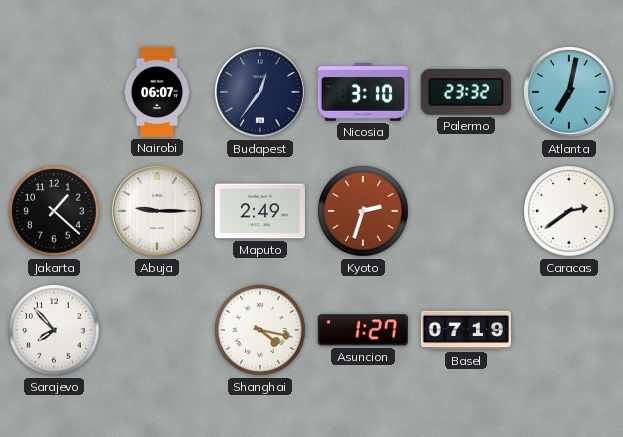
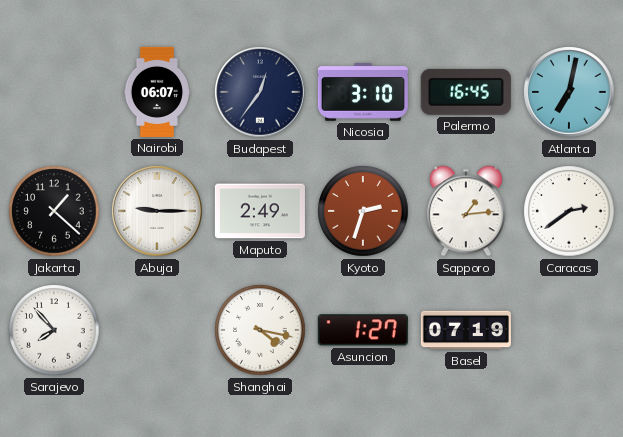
Palermo: 23:32 -> 16:45
Sapporo: none -> 1:14
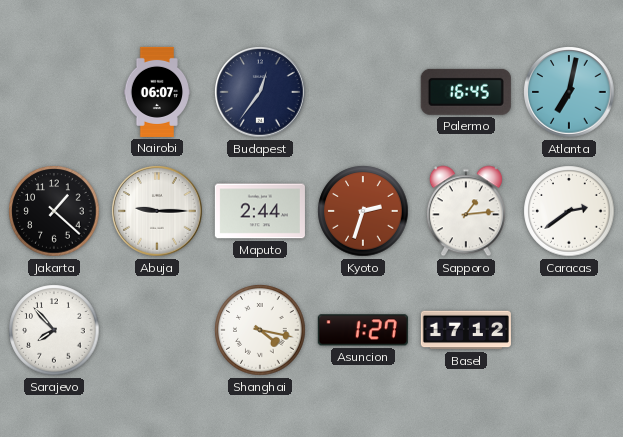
Nicosia: 3:10 -> none
Maputo: 2:49 -> 2:44
Basel: 07:19 -> 17:12
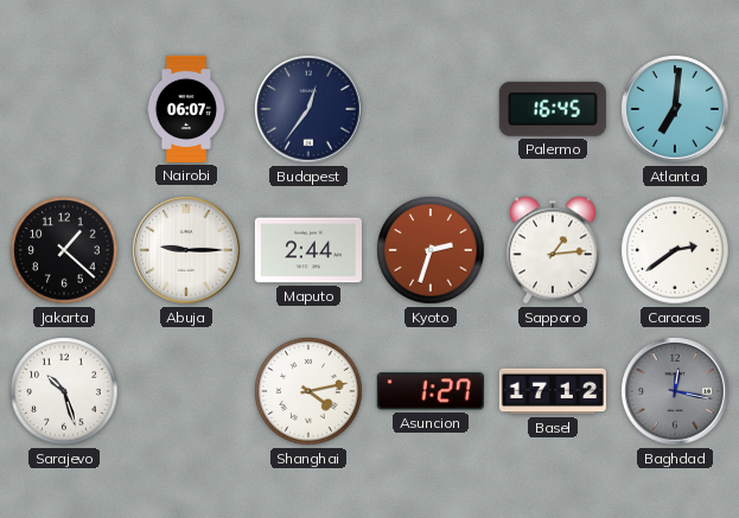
Atlanta: 7:02 -> 7:01
Sarajevo: 7:53 -> 10:27
Shanghai: 4:17 -> 4:13
Baghdad: none -> 12:17
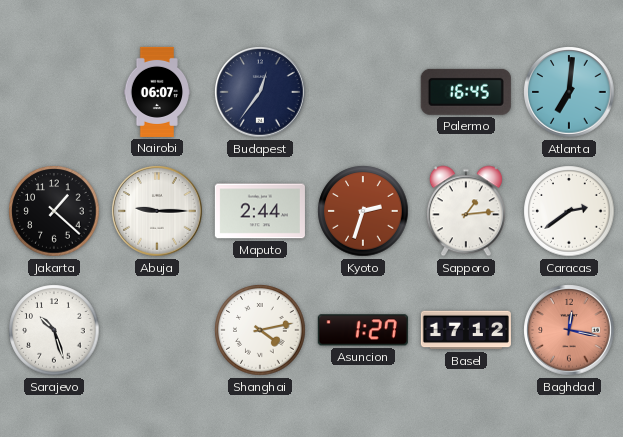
Baghdad dial: grey -> salmon
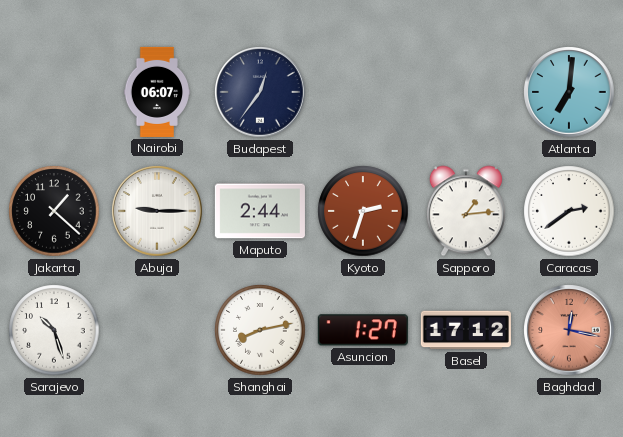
Palermo: 16:45 -> none
Shanghai: 4:13 -> 8:13
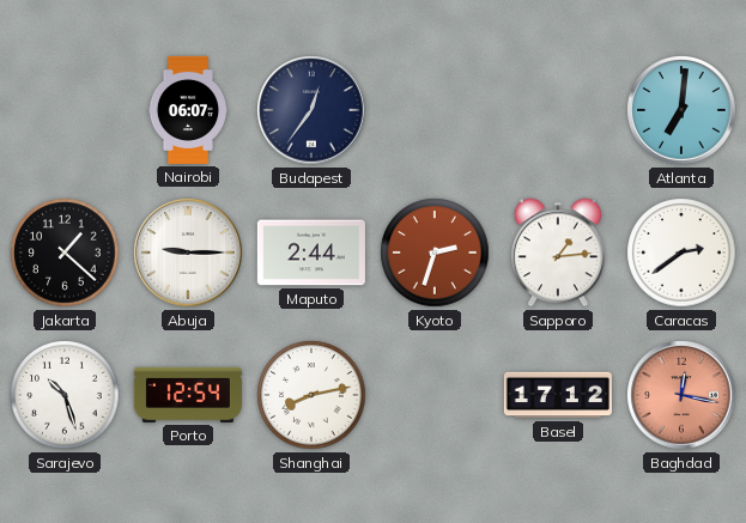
Porto: none -> 12:54
Asuncion: 1:27 -> none
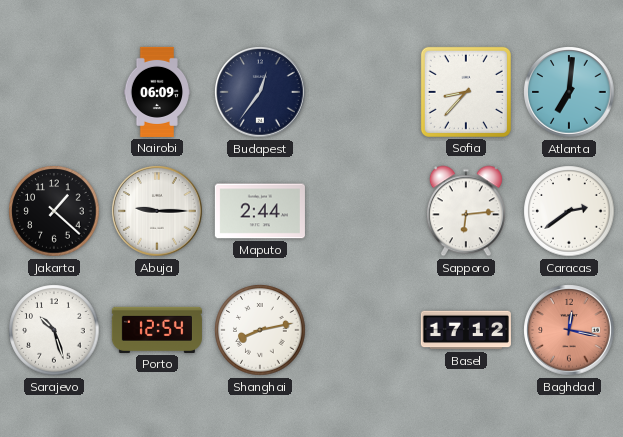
Nairobi: 06:07 -> 06:09
Sofia: none -> 8:37
Kyoto: 2:33 -> none
Sapporo: 1:14 -> 6:14
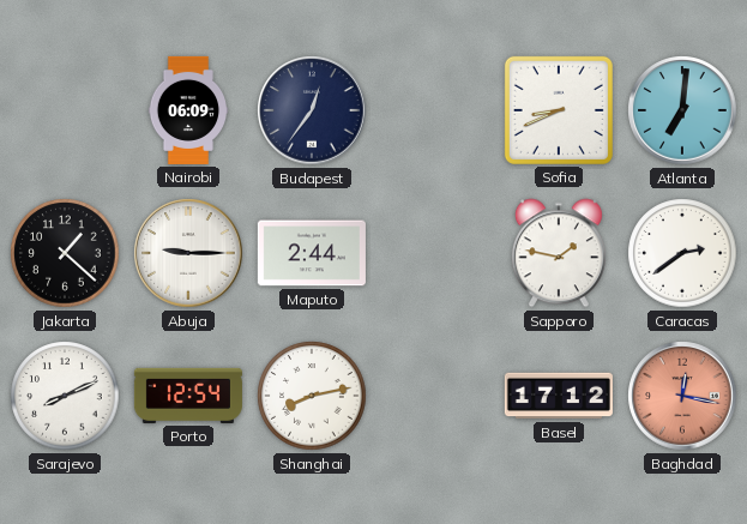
Sofia: 8:37 -> 8:41
Sapporo: 6:14 -> 1:47
Sarajevo: 10:27 -> 8:11
